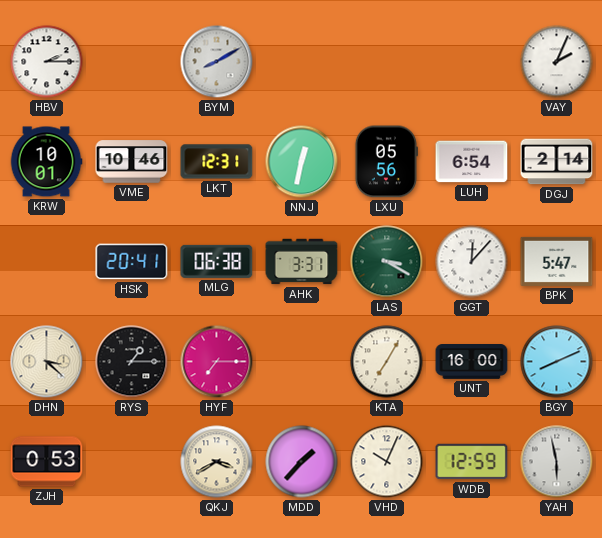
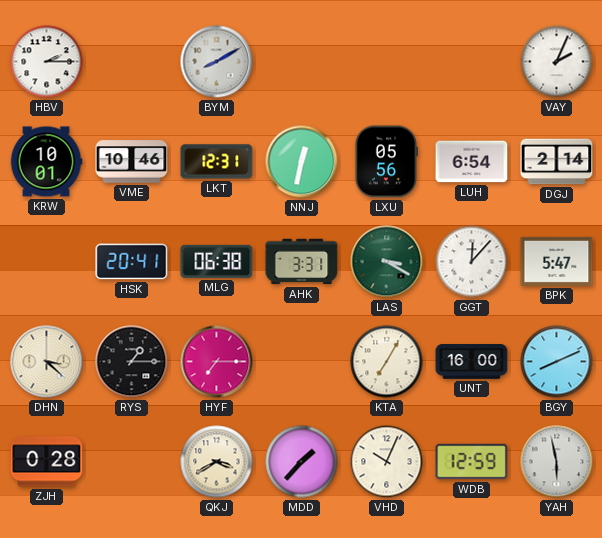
ZJH: 0:53 -> 0:28
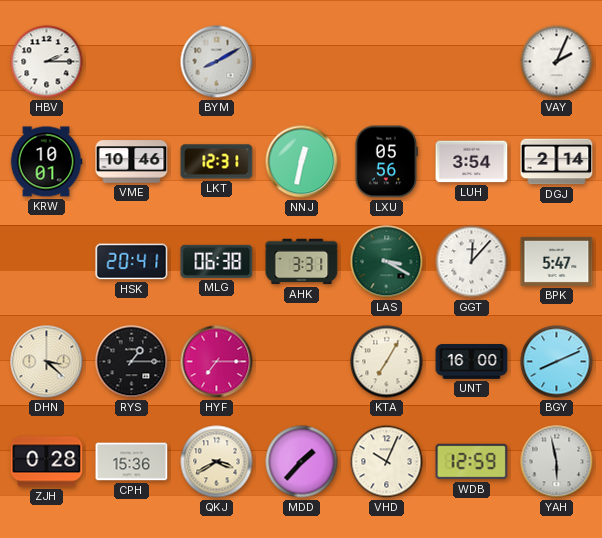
LUH: 6:54 -> 3:54
CPH: none -> 15:36
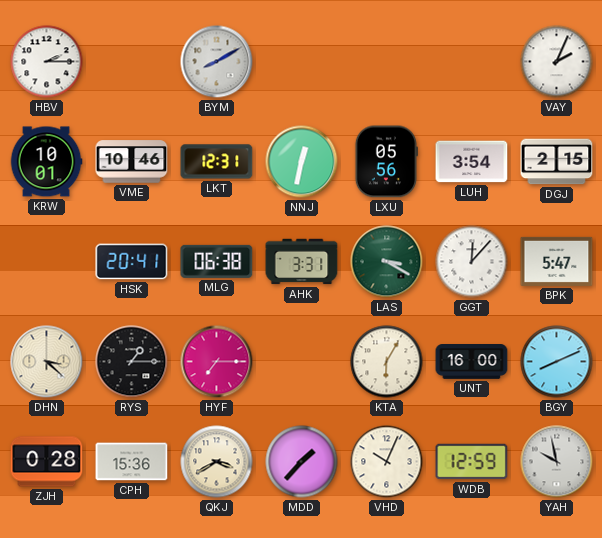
DGJ: 2:14 -> 2:15
KTA: 7:05 -> 6:05
YAH: 5:58 -> 9:58
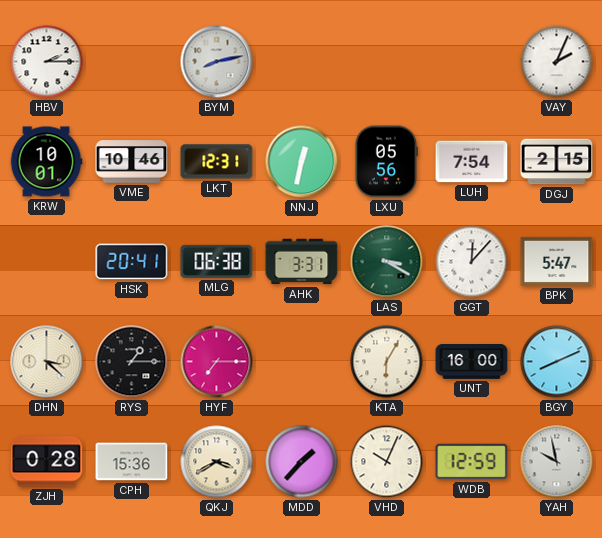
BYM: 8:10 -> 8:13
LUH: 3:54 -> 7:54
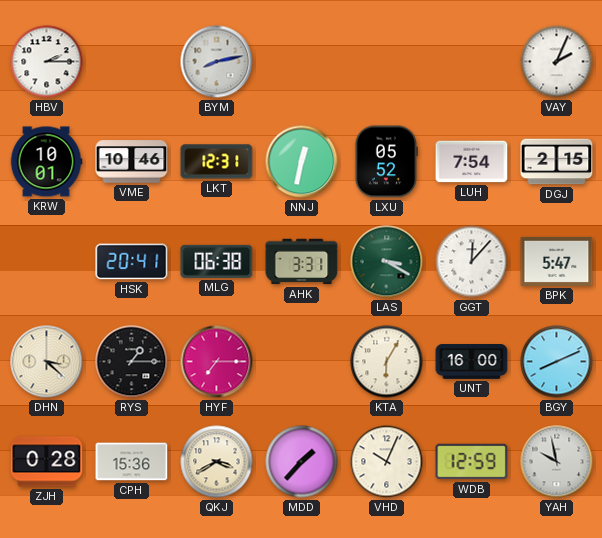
LXU: 05:56 -> 05:52
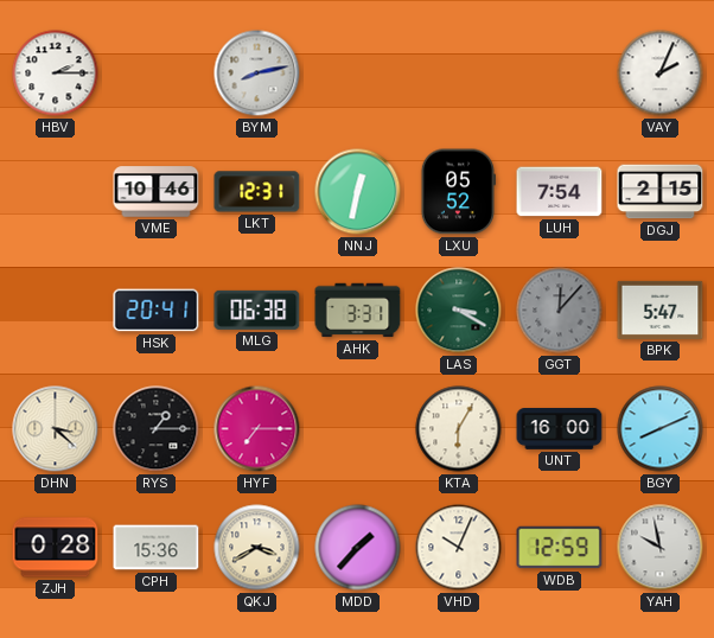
KRW: 10:01 -> none
GGT dial: white -> grey
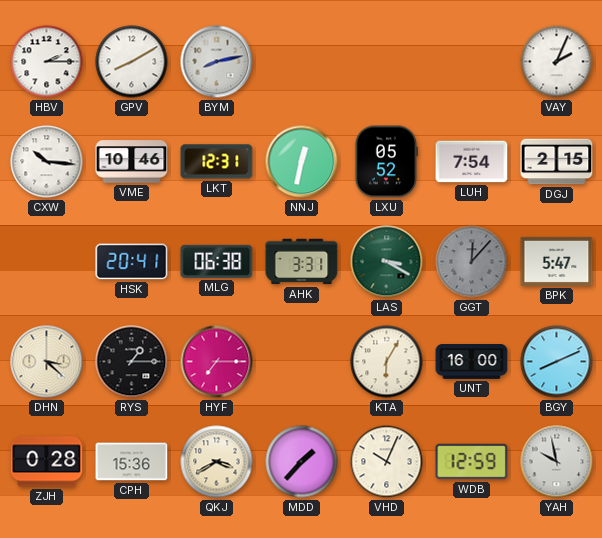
GPV: none -> 8:10
CXW: none -> 10:16
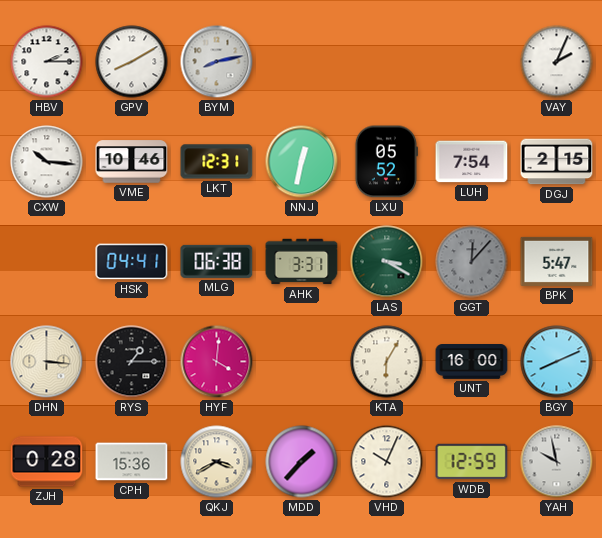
HSK: 20:41 -> 04:41
DHN: 3:22 -> 3:16
HYF: 7:15 -> 4:01
